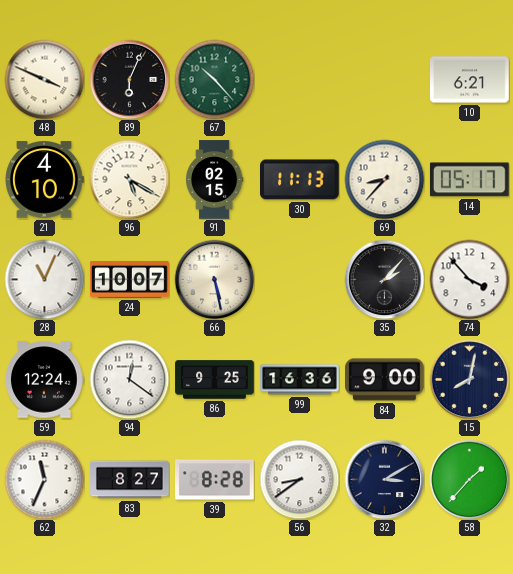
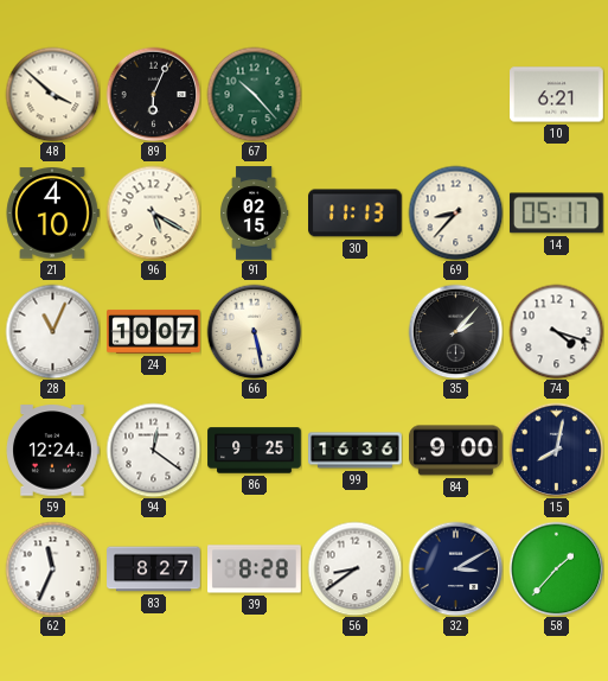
48: 3:49 -> 3:52
74: 3:53 -> 4:18
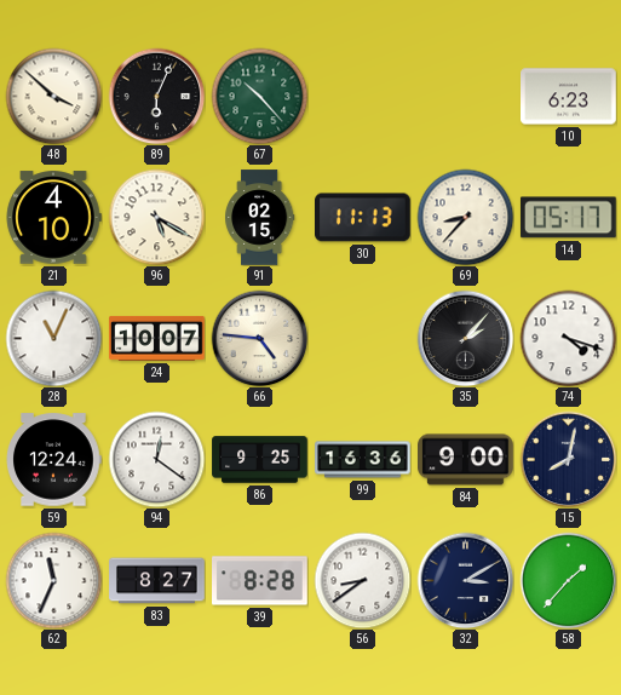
10: 6:21 -> 6:23
66: 5:28 -> 4:46
